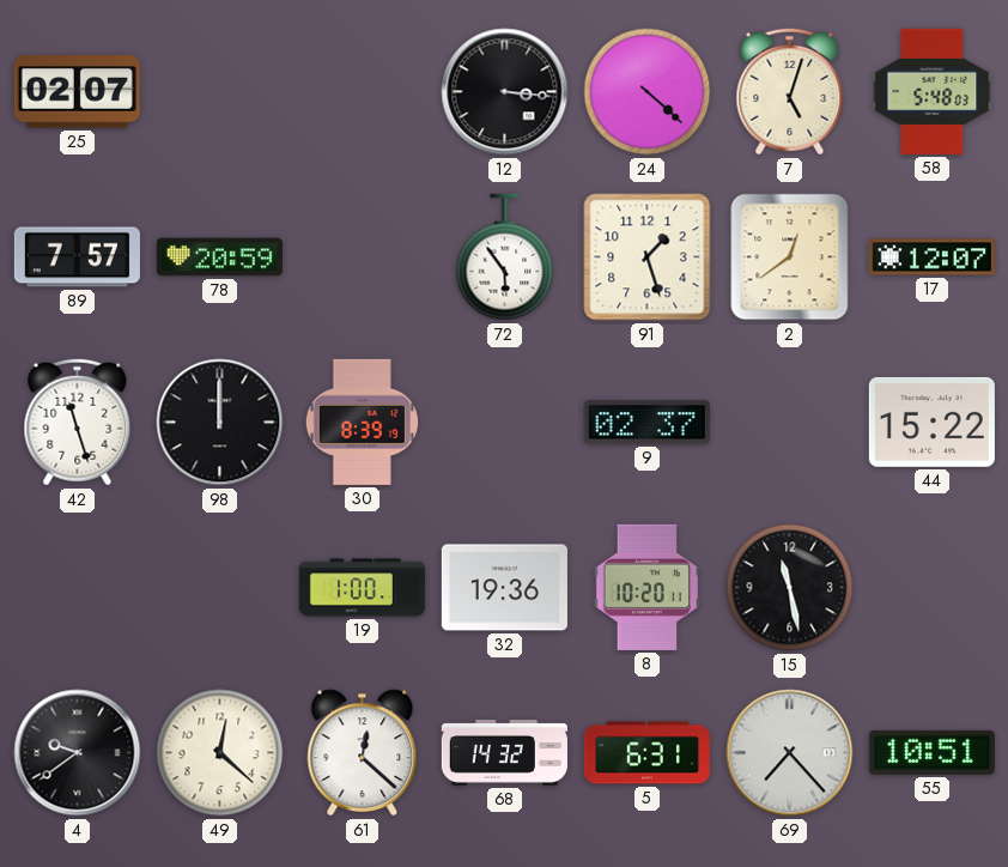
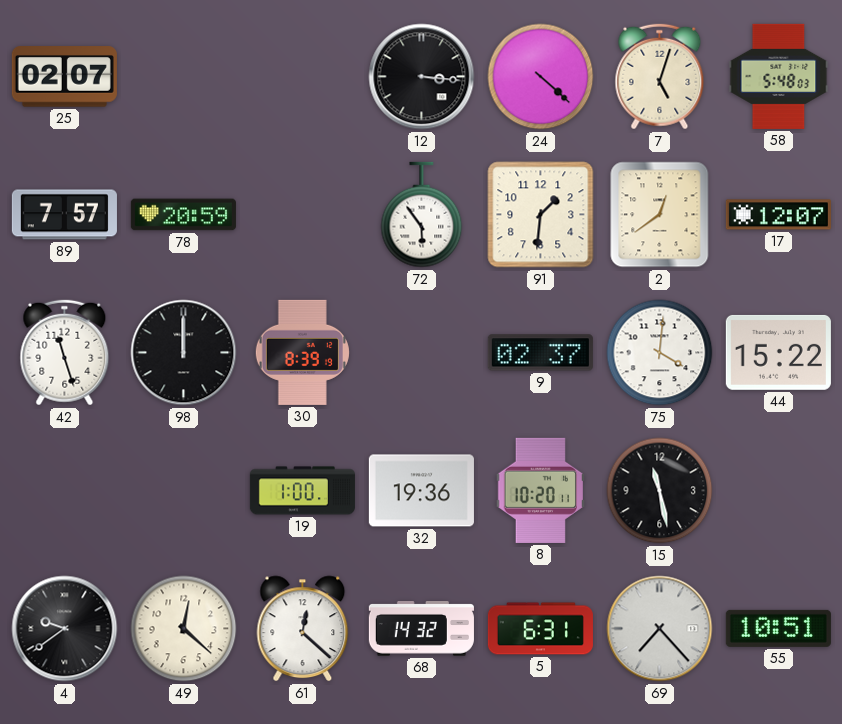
91: 1:27 -> 1:31
75: none -> 4:01
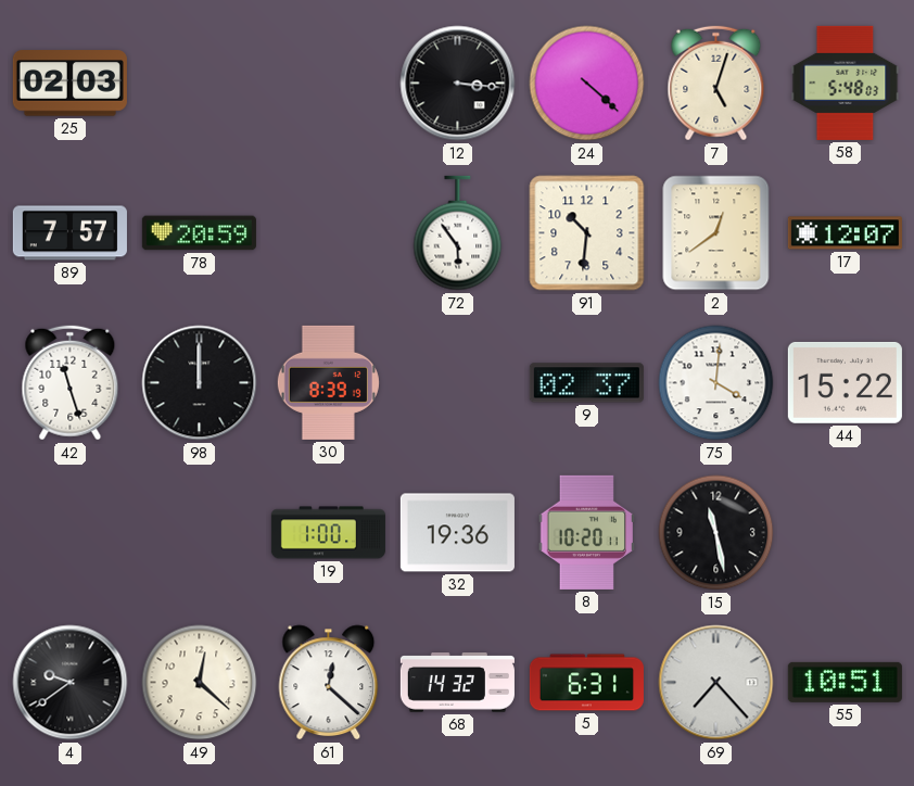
25: 02:07 -> 02:03
91: 1:31 -> 10:31
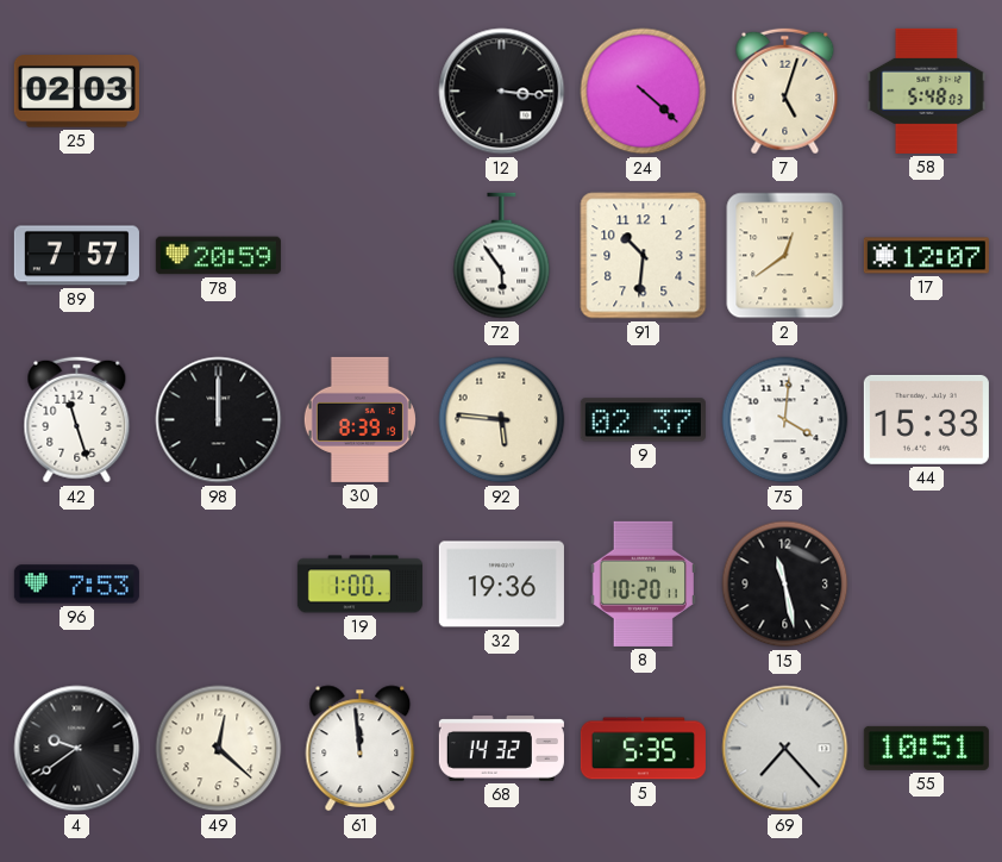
92: none -> 5:46
44: 15:22 -> 15:33
96: none -> 7:53
61: 12:22 -> 11:59
5: 6:31 -> 5:35
